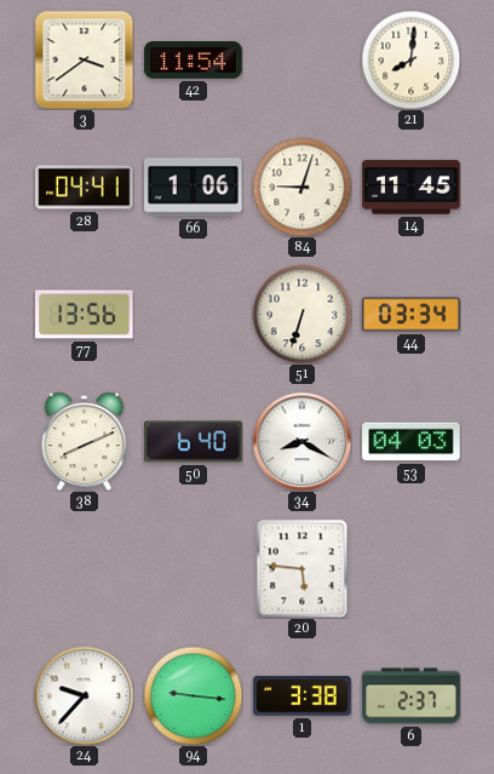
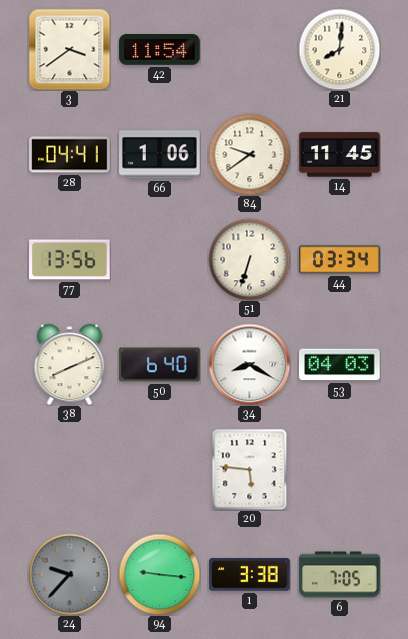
84: 9:03 -> 9:39
24 dial: white -> grey
6: 2:37 -> 7:05
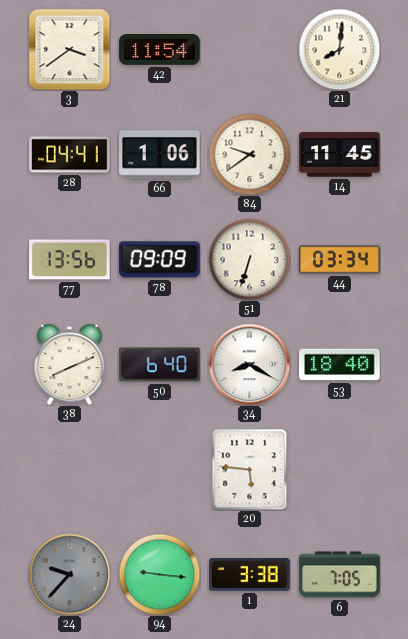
78: none -> 09:09
53: 04:03 -> 18:40
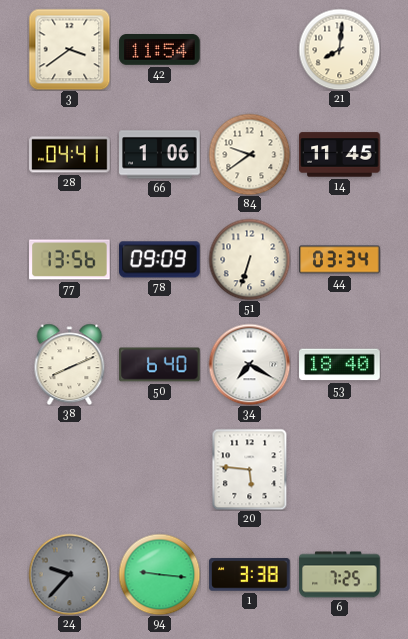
34: 8:20 -> 7:20
6: 7:05 -> 7:25
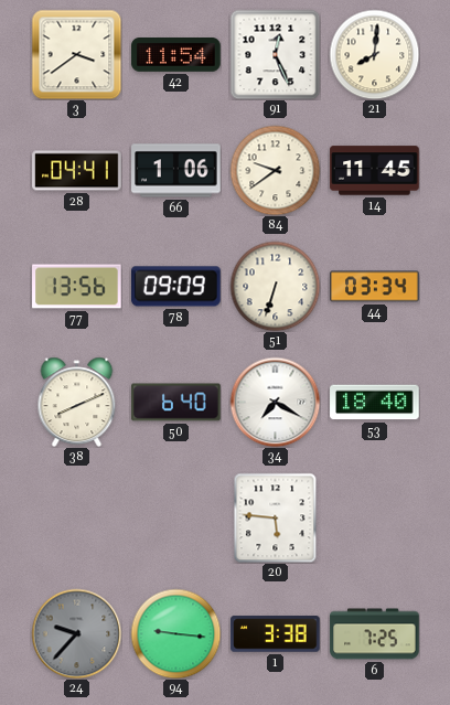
91: none -> 12:26
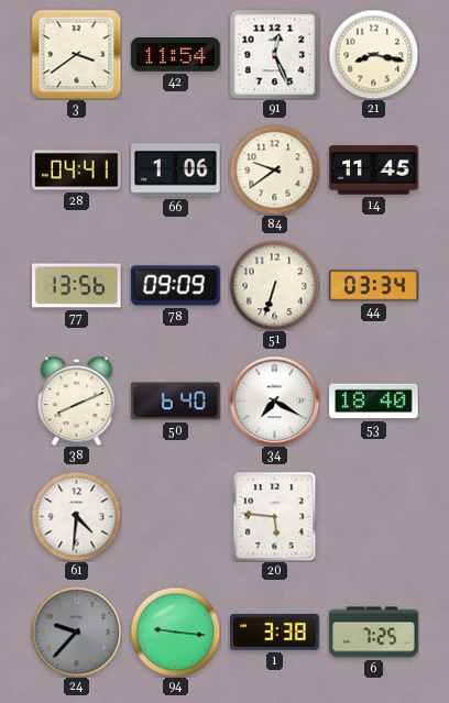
21: 8:01 -> 8:17
61: none -> 4:31
